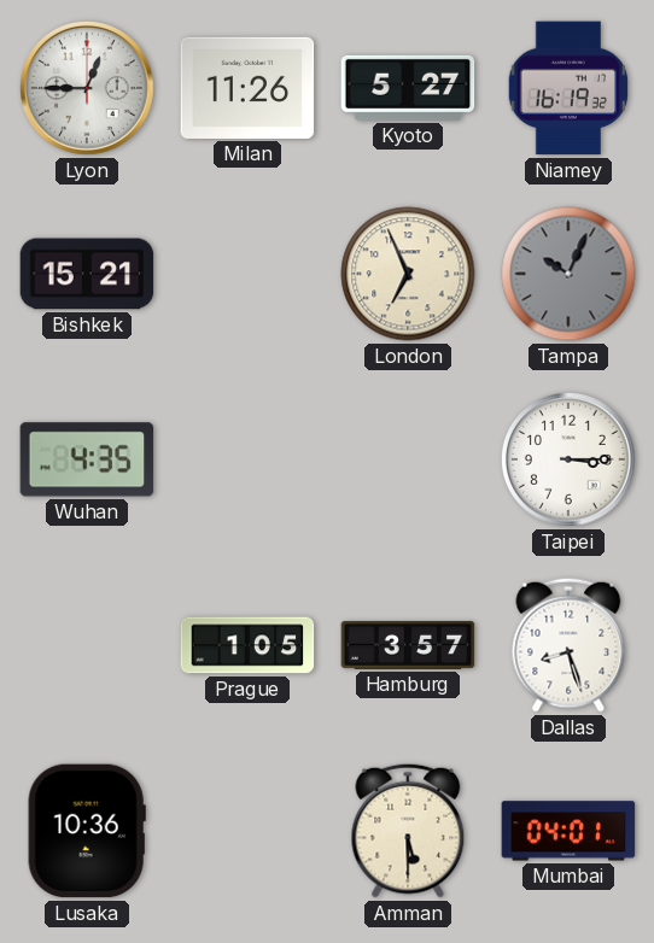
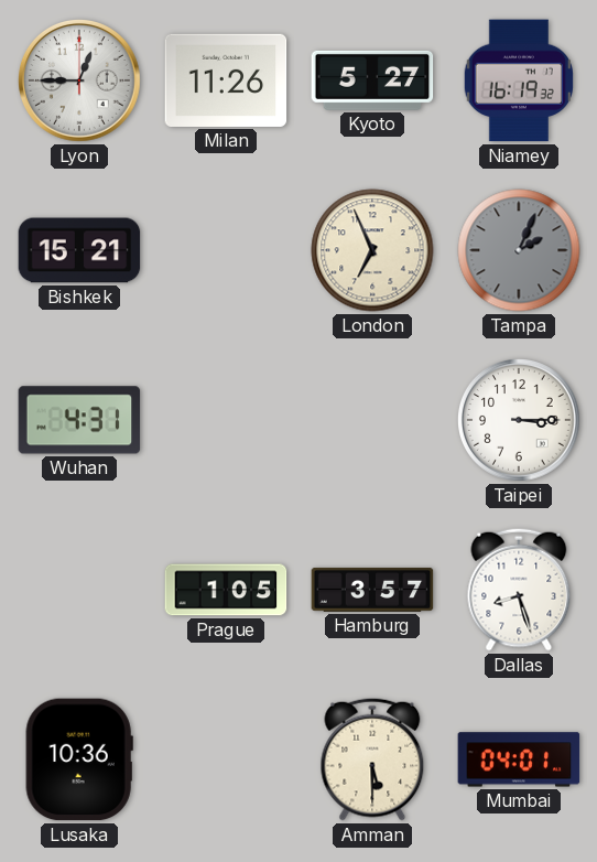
Tampa: 10:04 -> 2:04
Wuhan: 4:35 -> 4:31
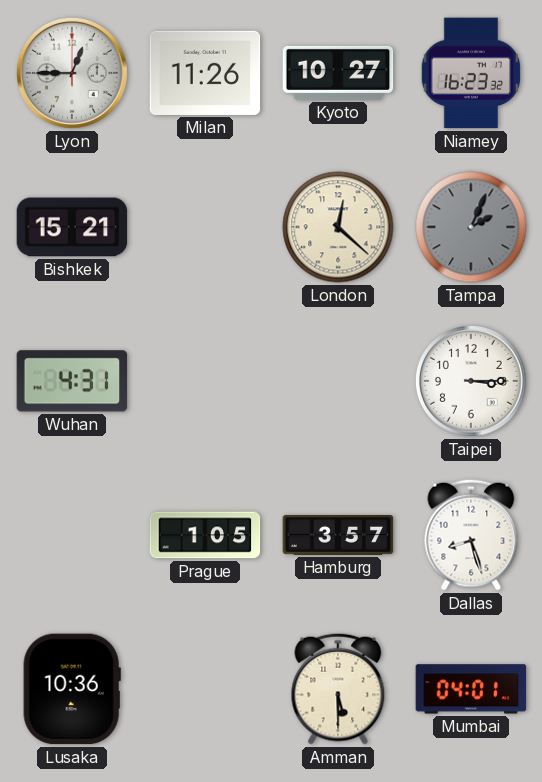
Kyoto: 5:27 -> 10:27
Niamey: 16:19 -> 16:23
London: 6:56 -> 12:22
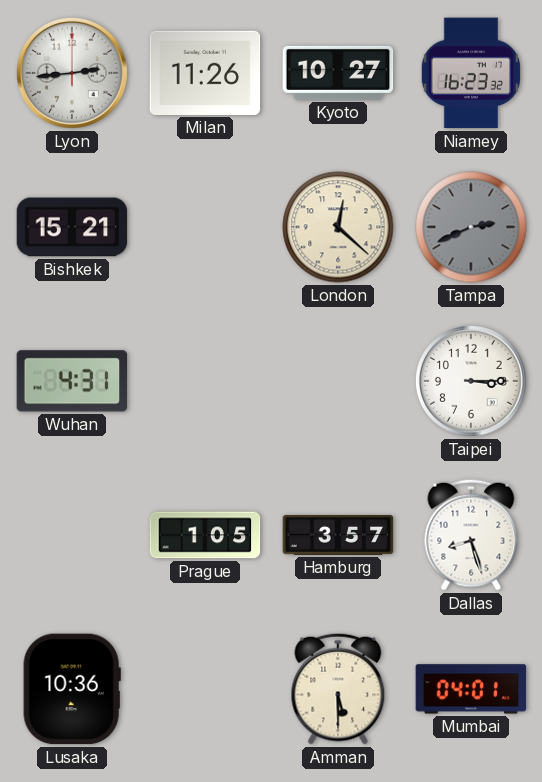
Lyon: 12:45 -> 2:44
Tampa: 2:04 -> 2:41
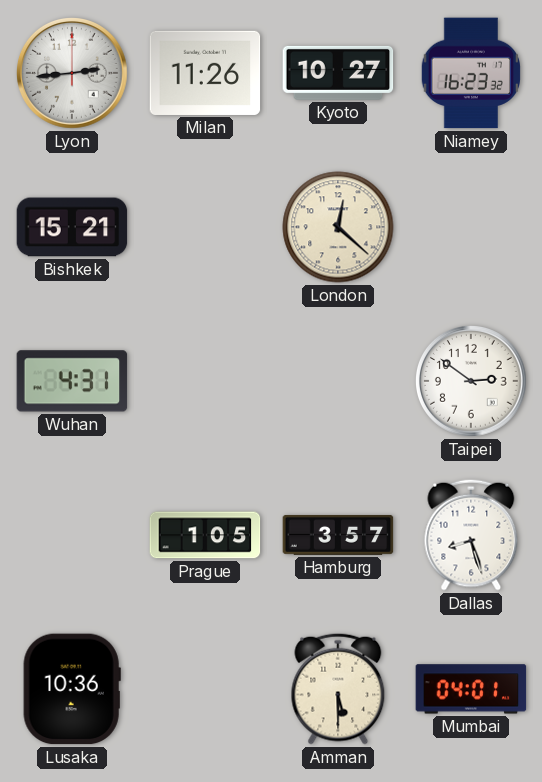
Tampa: 2:41 -> none
Taipei: 3:15 -> 2:51
